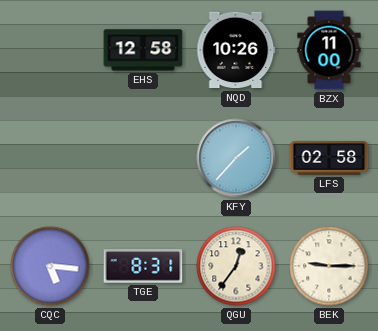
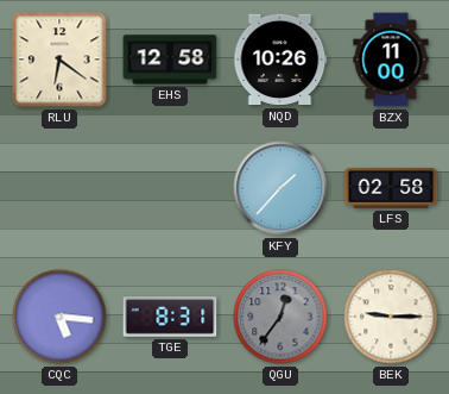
RLU: none -> 6:21
QGU dial: cream -> grey
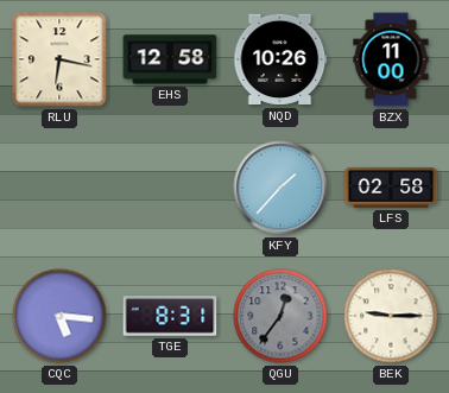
RLU: 6:21 -> 6:17
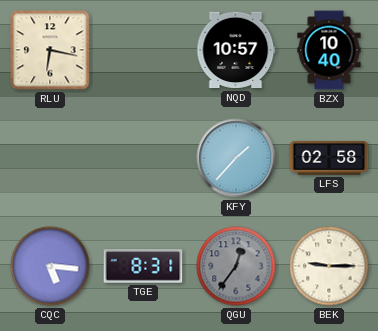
EHS: 12:58 -> none
NQD: 10:26 -> 10:57
BZX: 11:00 -> 10:40
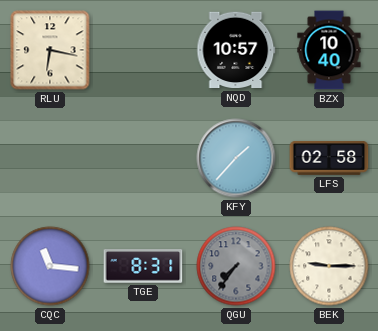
CQC: 5:16 -> 11:16
QGU: 12:36 -> 7:36
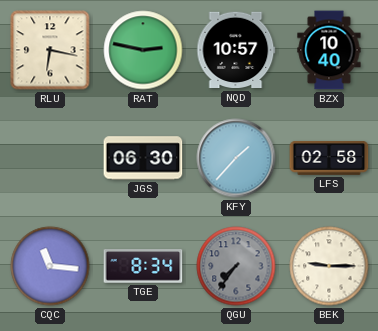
RAT: none -> 2:47
JGS: none -> 06:30
TGE: 8:31 -> 8:34
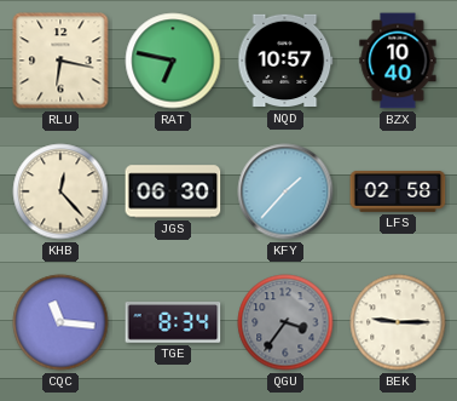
RAT: 2:47 -> 6:47
KHB: none -> 12:23
QGU: 7:36 -> 3:36
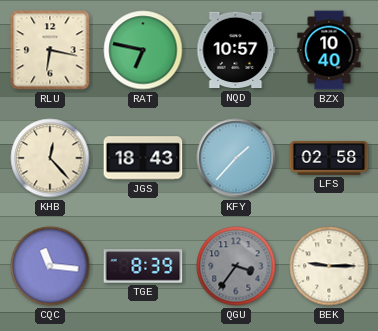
JGS: 06:30 -> 18:43
TGE: 8:34 -> 8:39
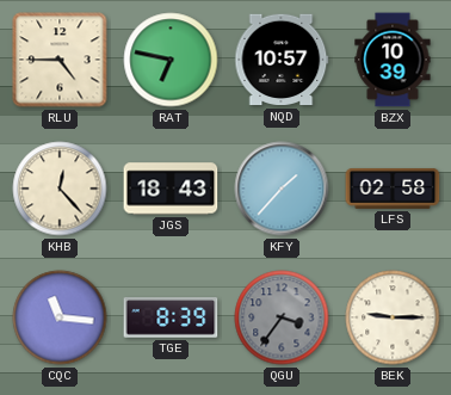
RLU: 6:17 -> 4:45
BZX: 10:40 -> 10:39
